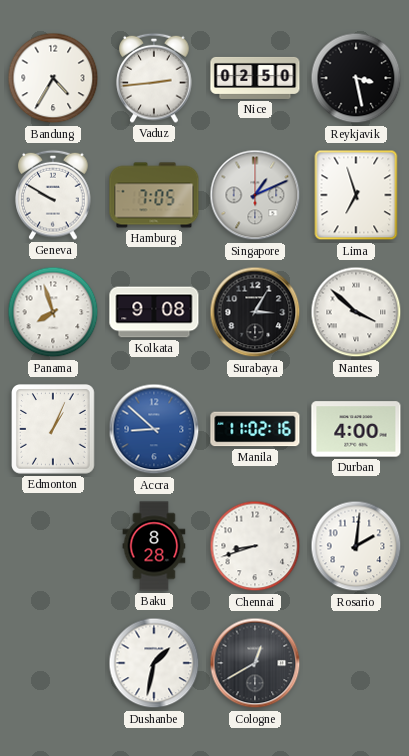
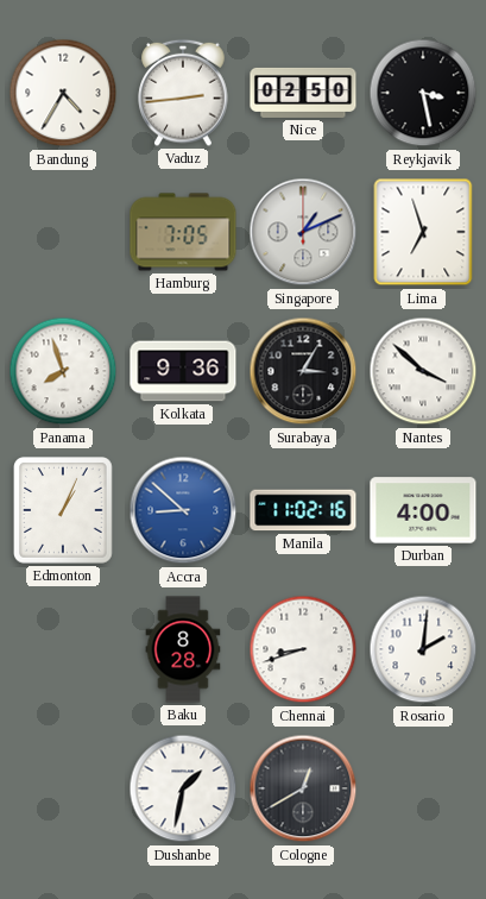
Geneva: 9:50 -> none
Kolkata: 9:08 -> 9:36
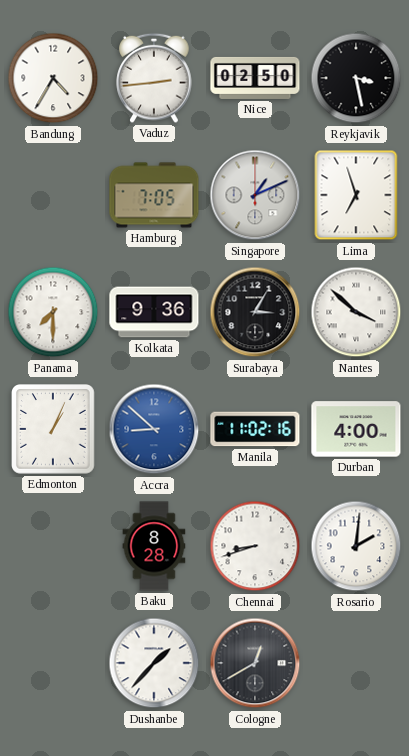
Panama: 7:57 -> 7:30
Dushanbe: 1:32 -> 1:37
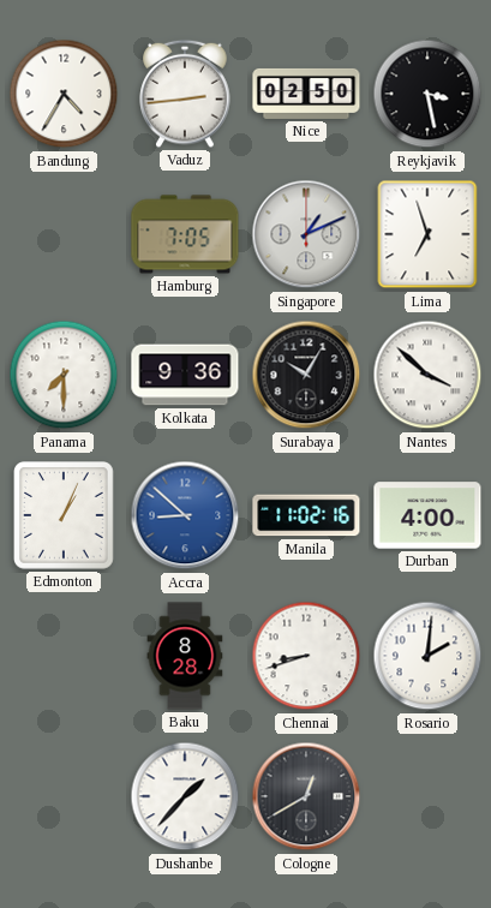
Surabaya: 3:05 -> 10:05
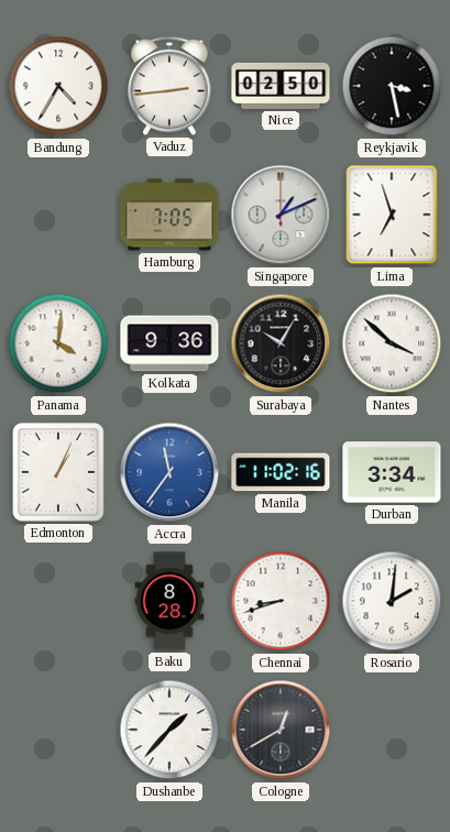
Panama: 7:30 -> 4:01
Accra: 8:52 -> 11:36
Durban: 4:00 -> 3:34
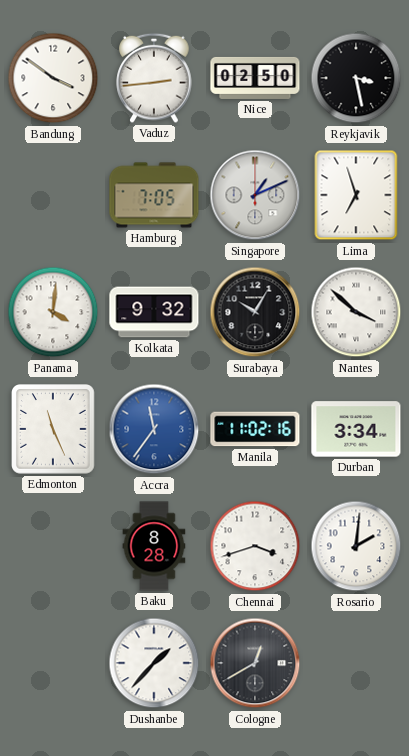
Bandung: 4:35 -> 3:51
Kolkata: 9:36 -> 9:32
Edmonton: 1:04 -> 11:26
Chennai: 8:42 -> 3:42
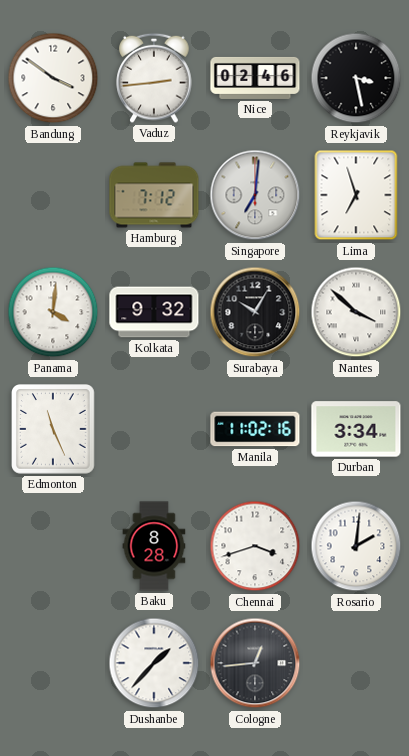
Nice: 02:50 -> 02:46
Hamburg: 7:05 -> 7:12
Singapore: 1:11 -> 7:01
Accra: 11:36 -> none
Cologne: 12:40 -> 12:44
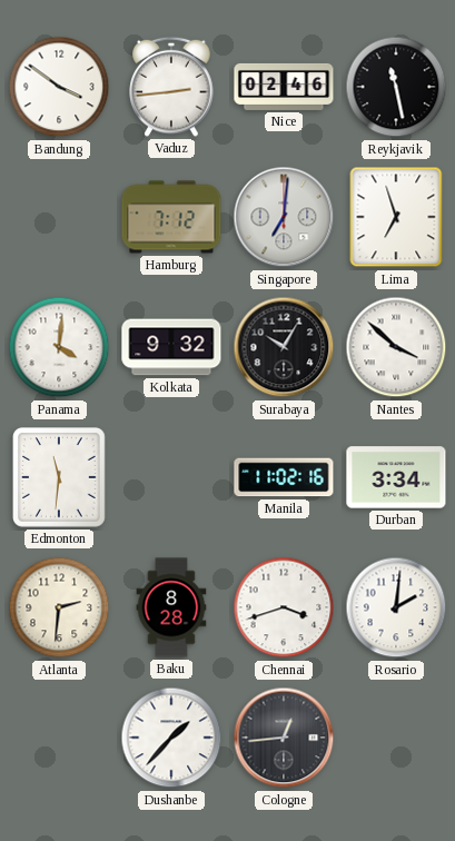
Reykjavik: 3:28 -> 11:28
Edmonton: 11:26 -> 11:31
Atlanta: none -> 2:31
